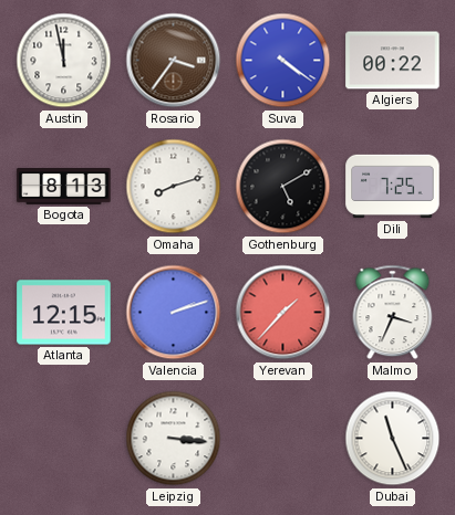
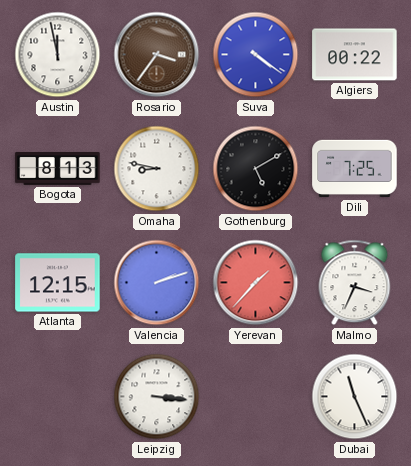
Omaha: 8:12 -> 8:47
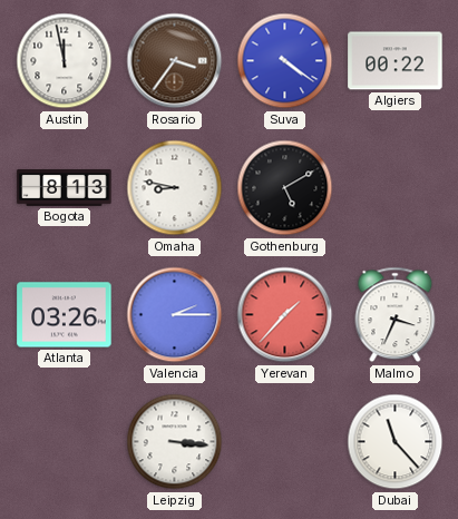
Dili: 7:25 -> none
Atlanta: 12:15 -> 03:26
Valencia: 2:12 -> 2:15
Dubai: 11:26 -> 11:23
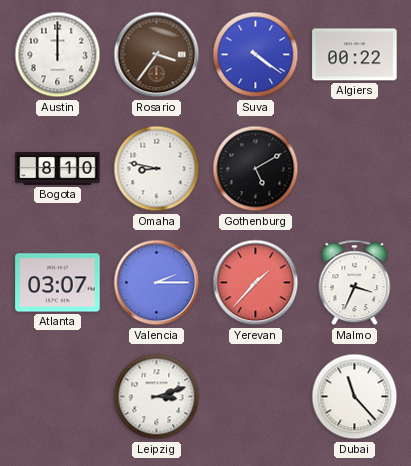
Austin: 11:58 -> 12:00
Bogota: 8:13 -> 8:10
Atlanta: 03:26 -> 03:07
Leipzig: 3:16 -> 3:12
